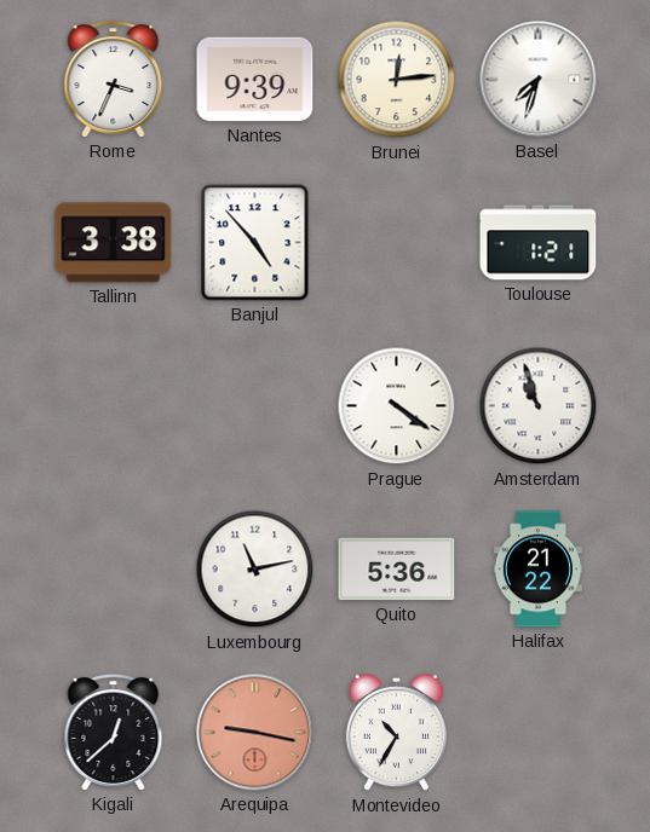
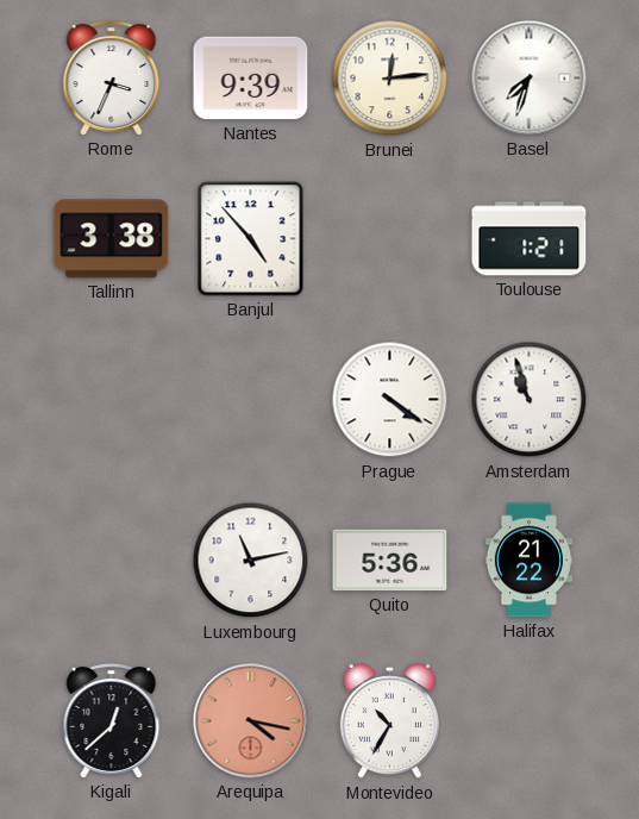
Arequipa: 9:17 -> 4:17
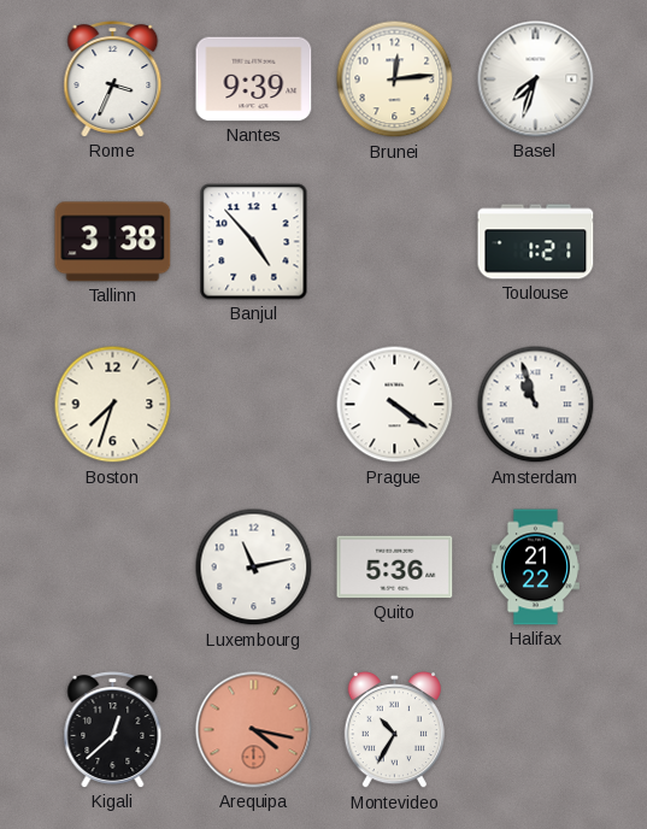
Boston: none -> 7:33
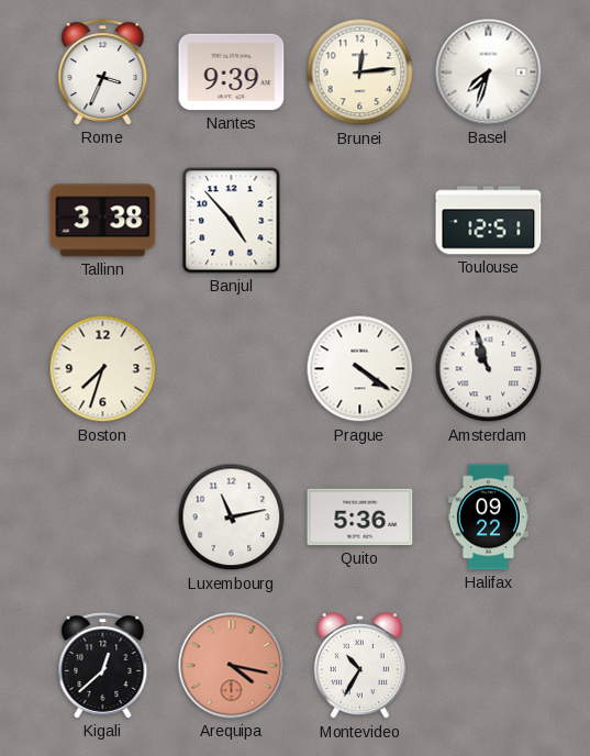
Toulouse: 1:21 -> 12:51
Halifax: 21:22 -> 09:22
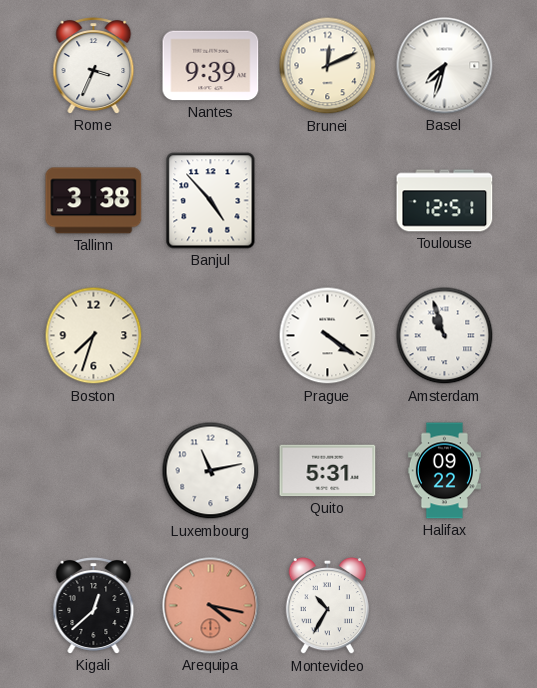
Brunei: 12:14 -> 12:11
Quito: 5:36 -> 5:31
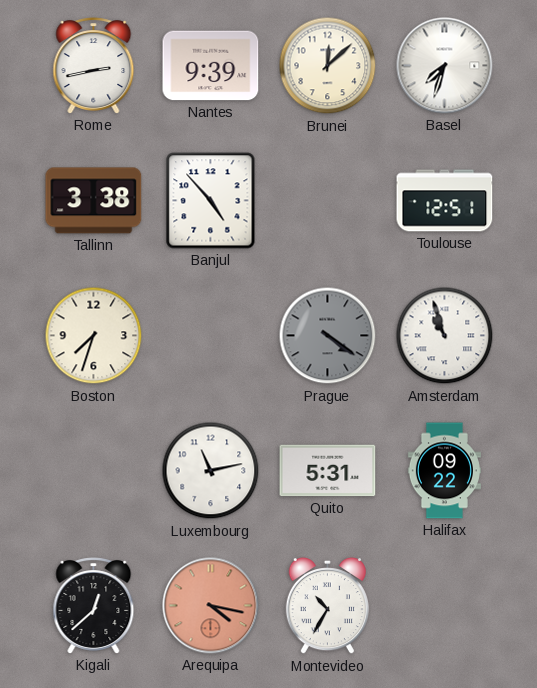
Rome: 3:34 -> 2:43
Brunei: 12:11 -> 12:08
Prague dial: white -> grey
